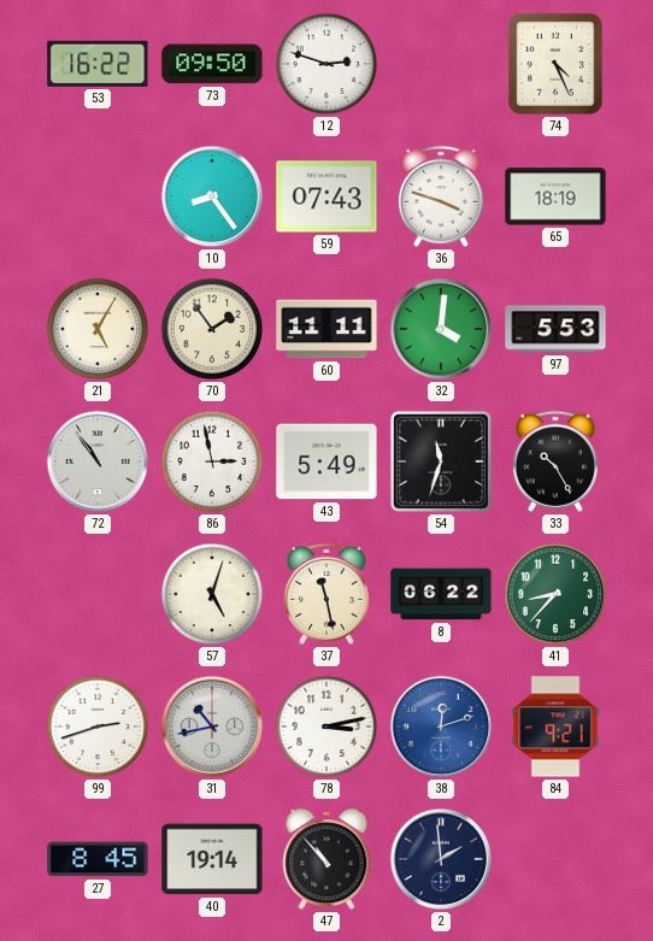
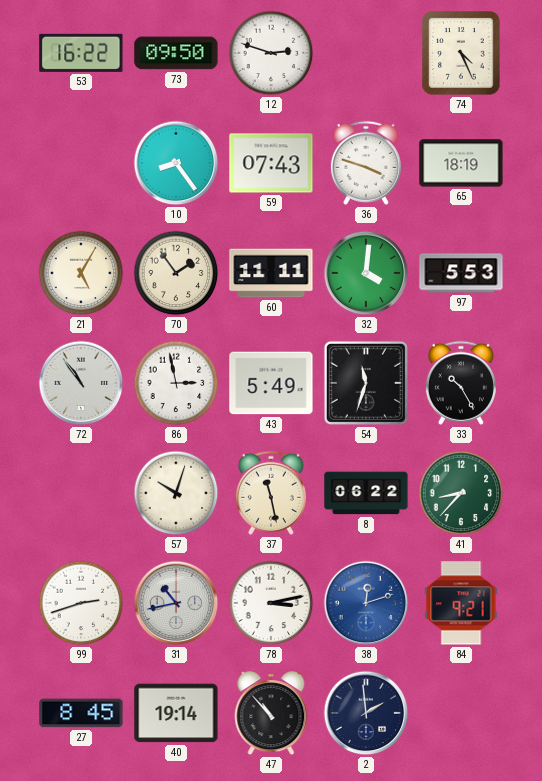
57: 5:03 -> 10:03
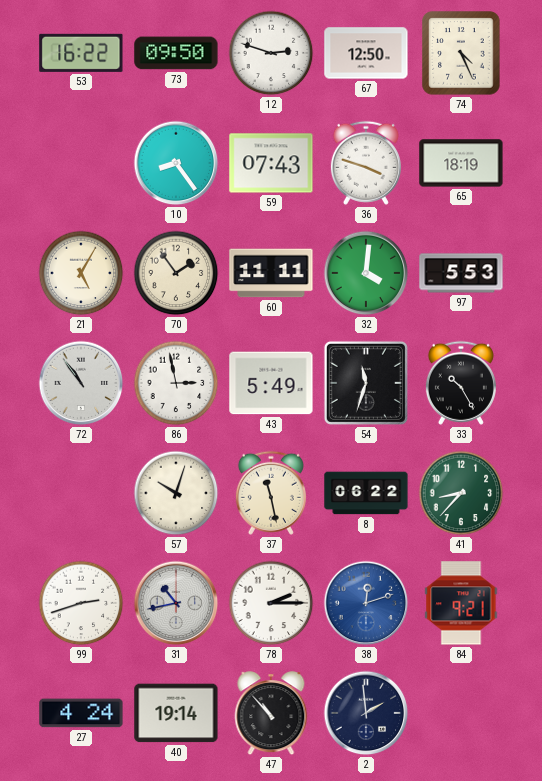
67: none -> 12:50
78: 3:13 -> 2:15
27: 8:45 -> 4:24
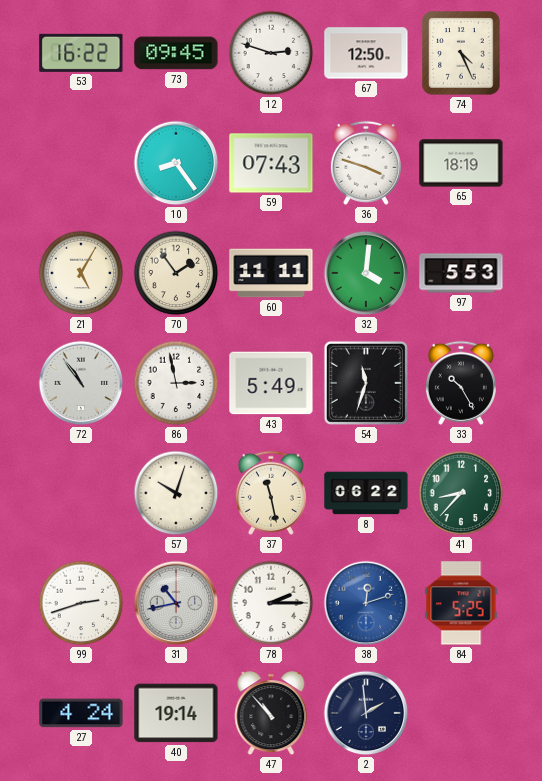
73: 09:50 -> 09:45
84: 9:21 -> 5:25
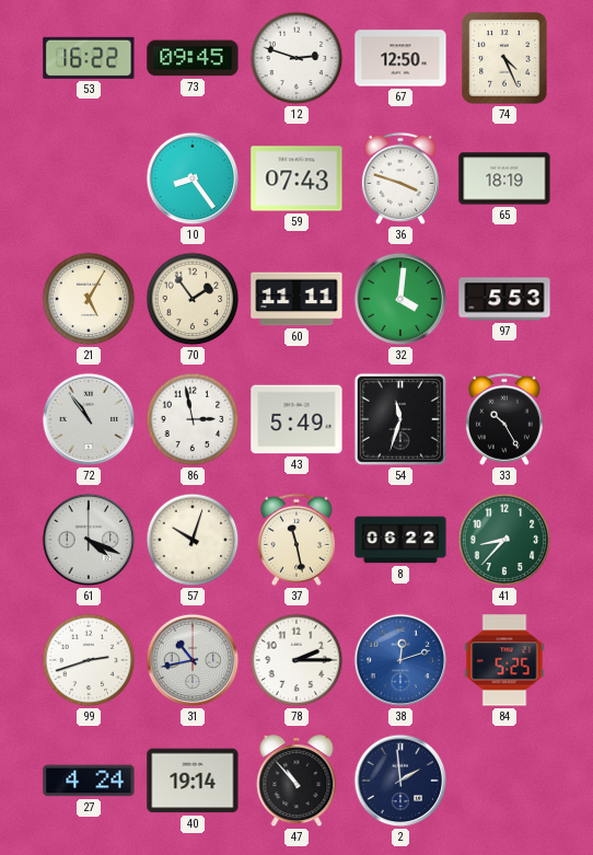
61: none -> 4:19
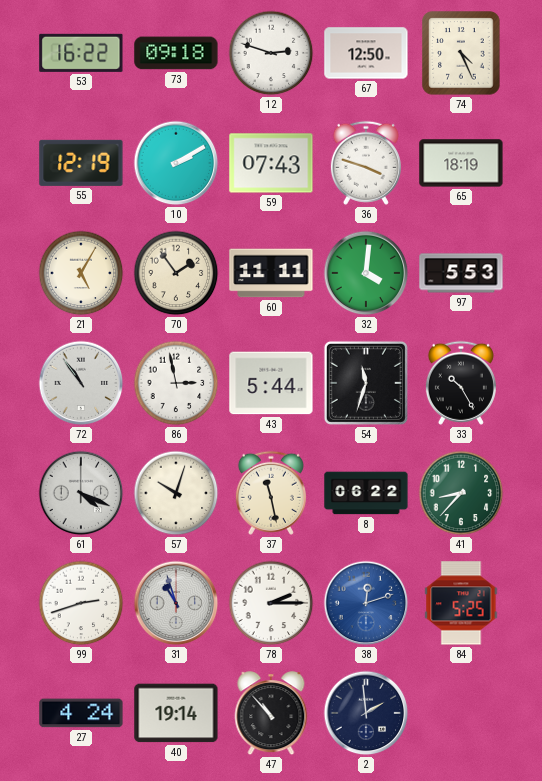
73: 09:45 -> 09:18
55: none -> 12:19
10: 8:24 -> 2:10
43: 5:49 -> 5:44
31: 10:43 -> 10:57
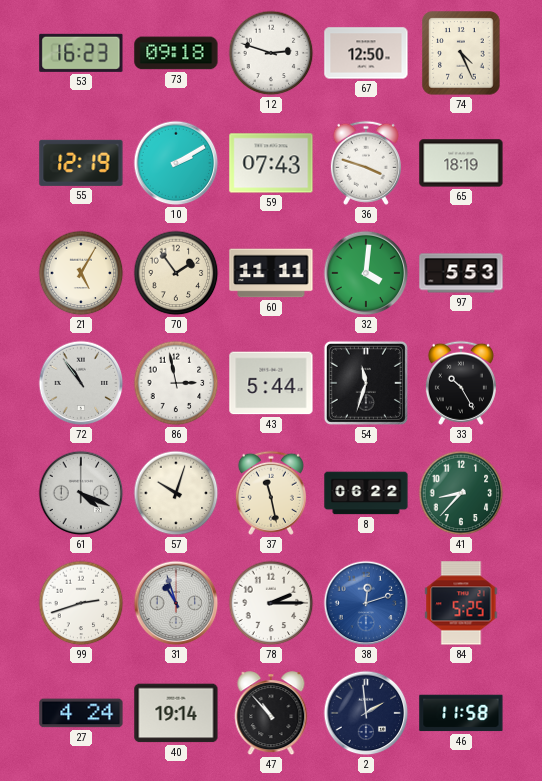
53: 16:22 -> 16:23
46: none -> 11:58
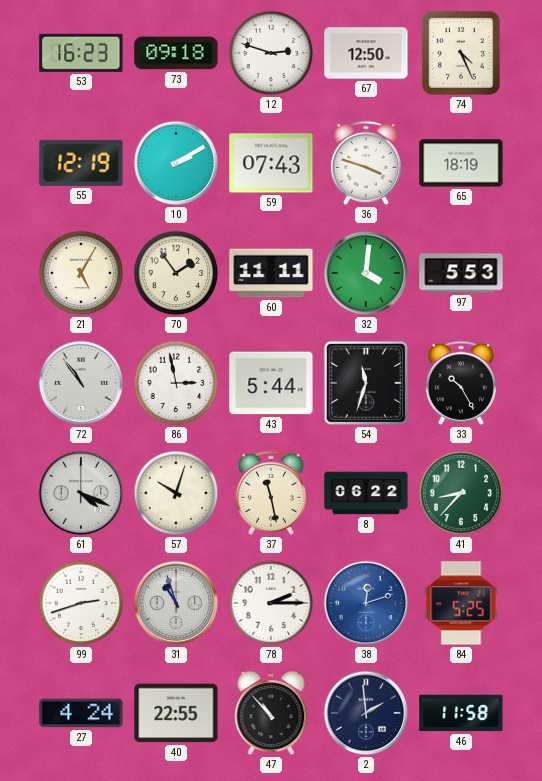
40: 19:14 -> 22:55
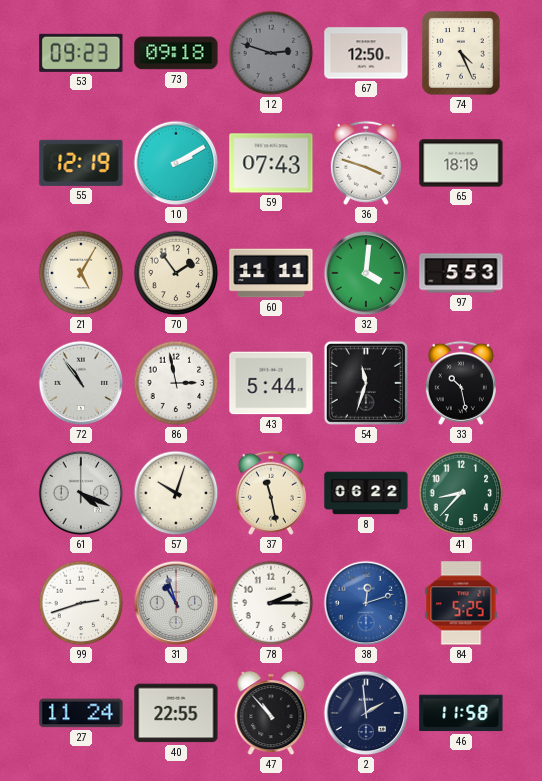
53: 16:23 -> 09:23
12 dial: white -> grey
33: 10:25 -> 10:28
27: 4:24 -> 11:24
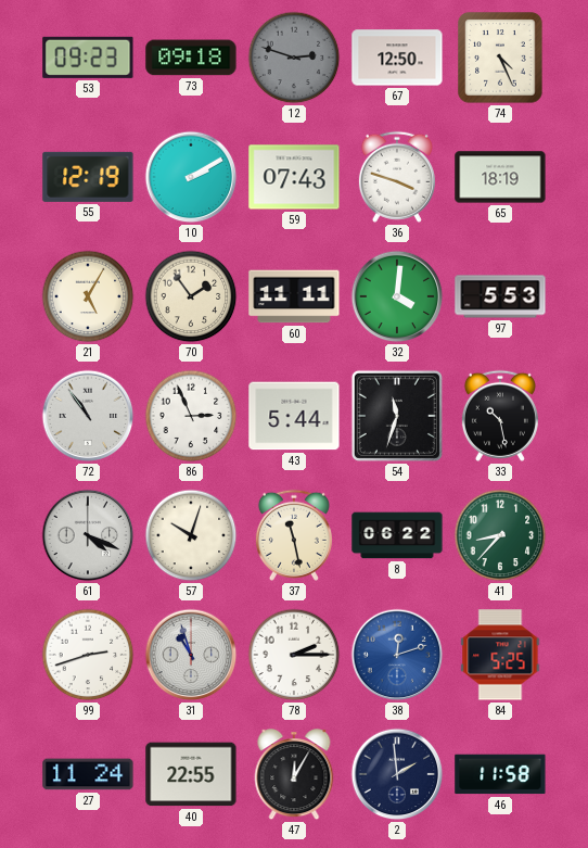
86: 2:58 -> 2:56
47: 10:53 -> 12:05
